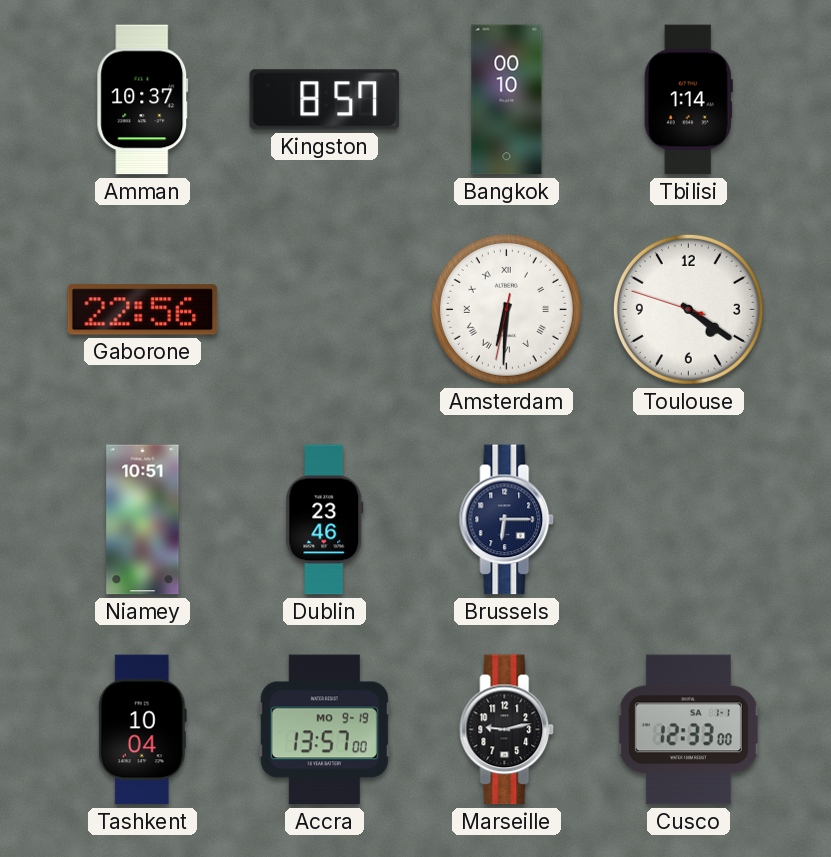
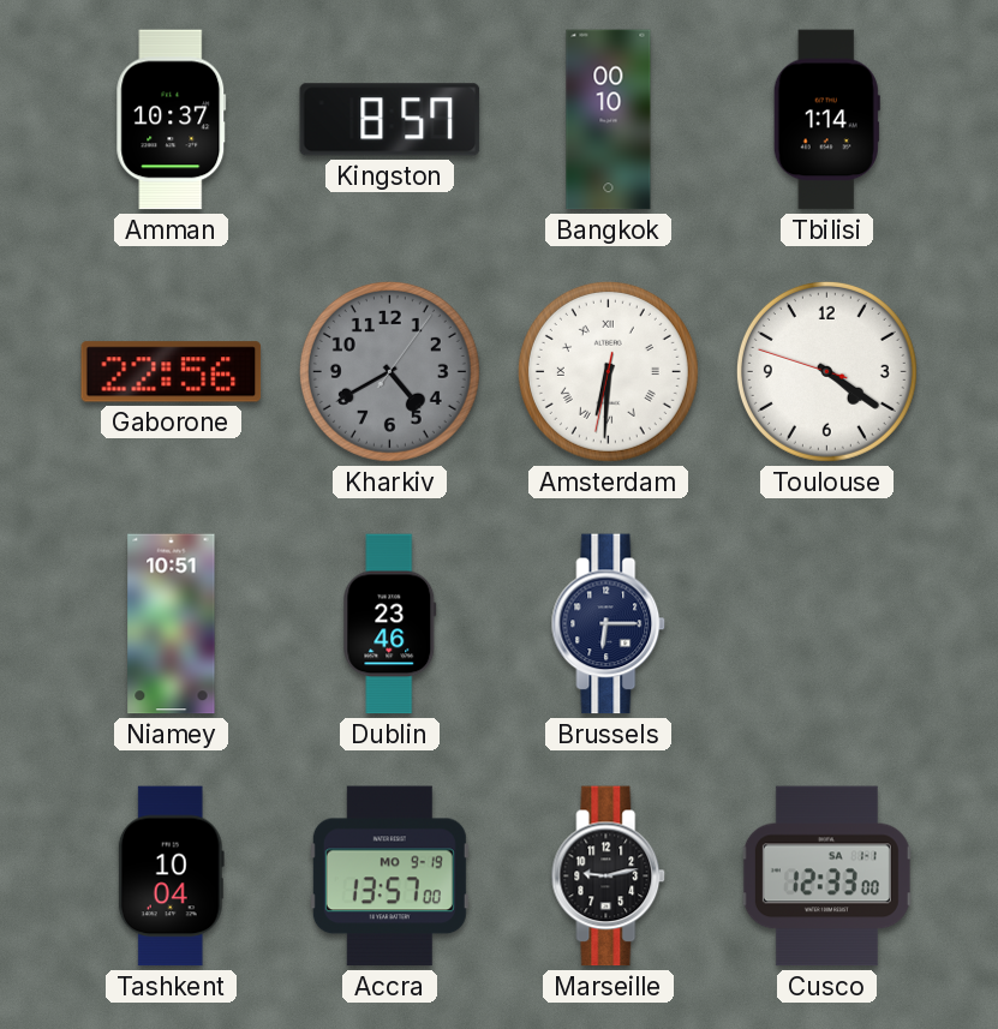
Kharkiv: none -> 4:40
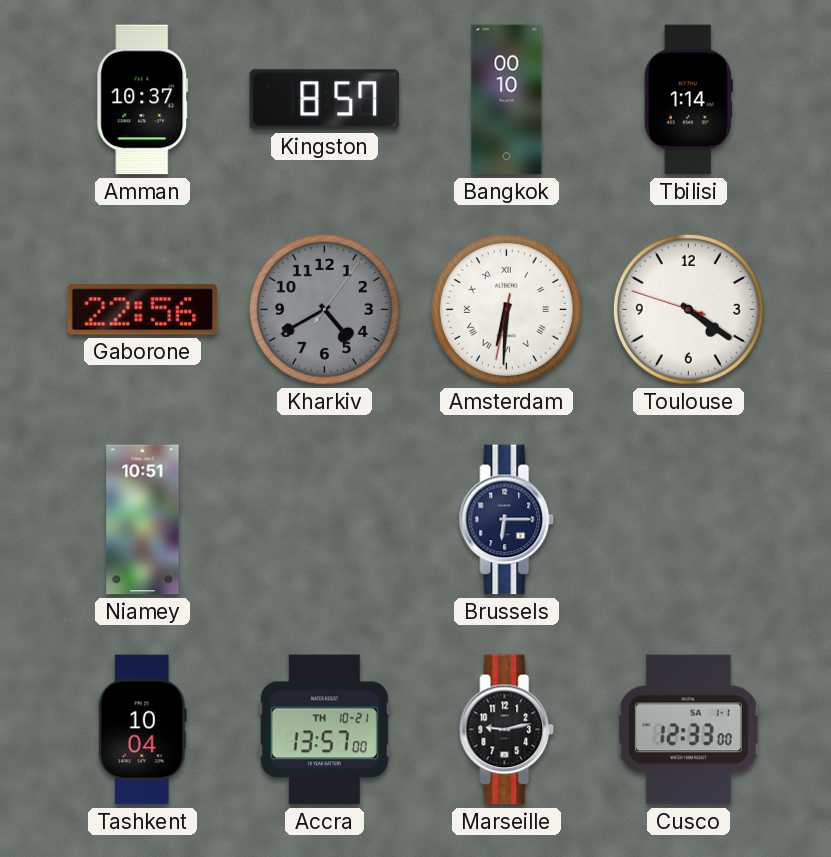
Dublin: 23:46 -> none
Accra date: MO 9-19 -> TH 10-21
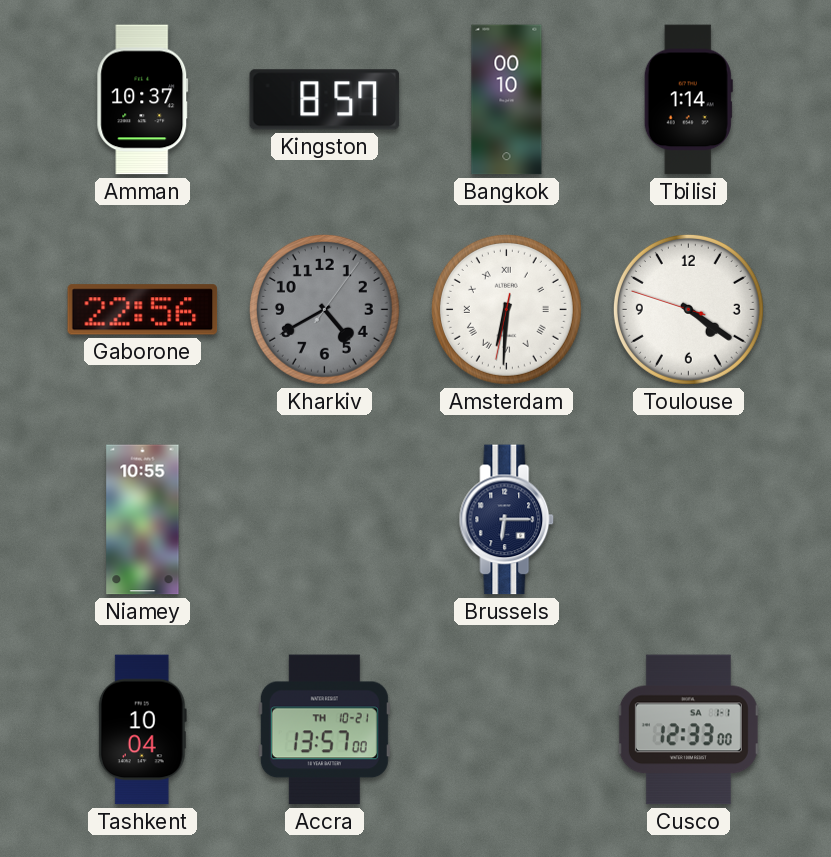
Niamey: 10:51 -> 10:55
Marseille: 9:13 -> none
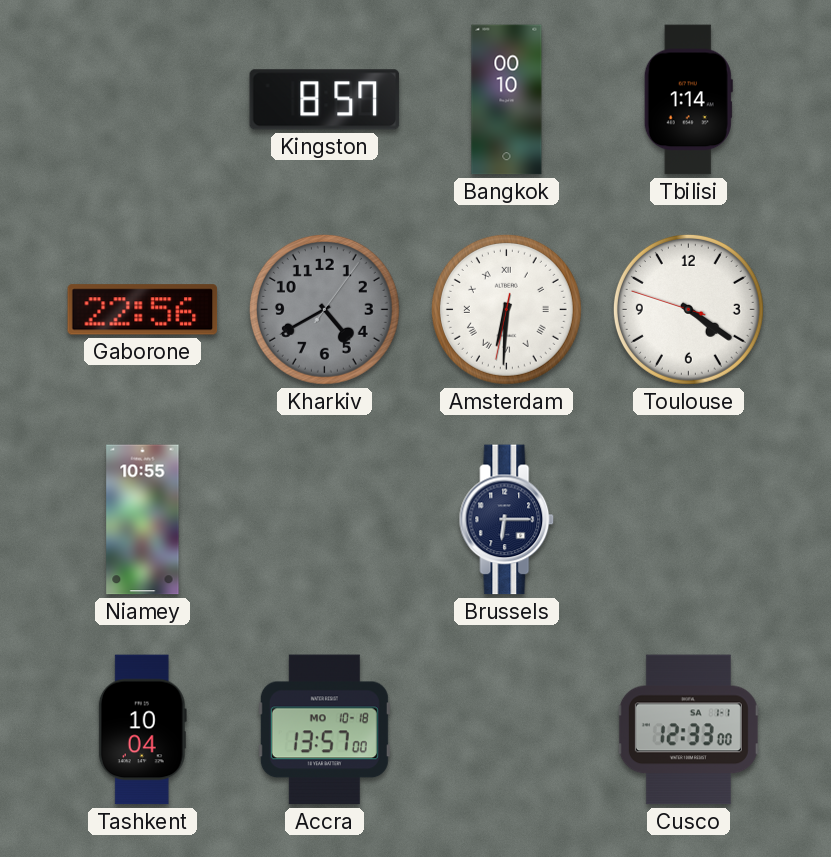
Amman: 10:37 -> none
Accra date: TH 10-21 -> MO 10-18
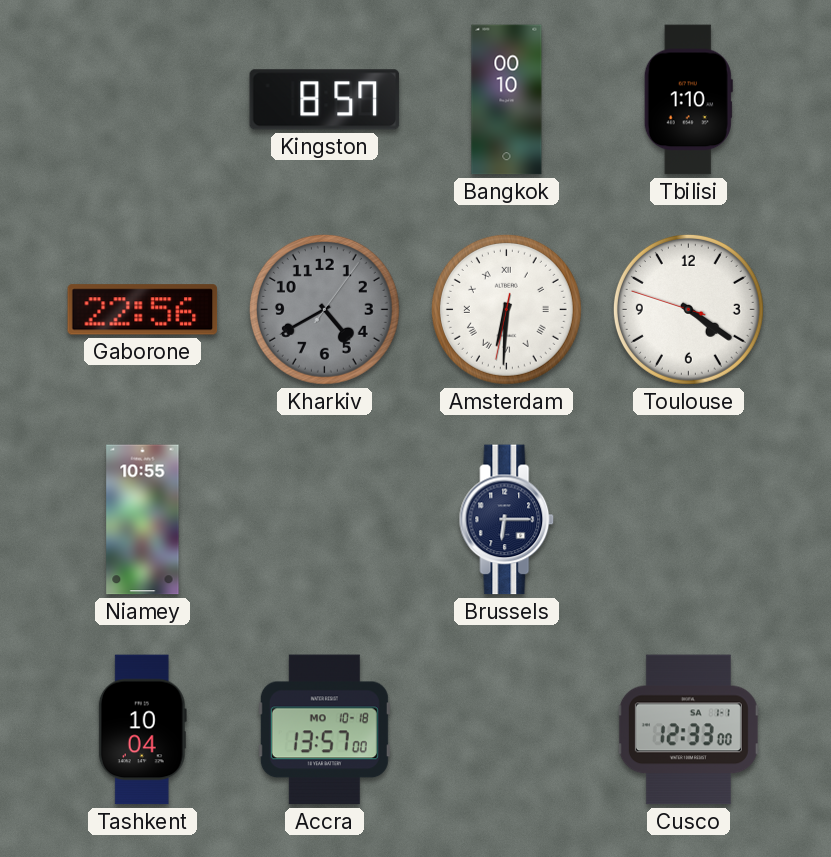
Tbilisi: 1:14 -> 1:10
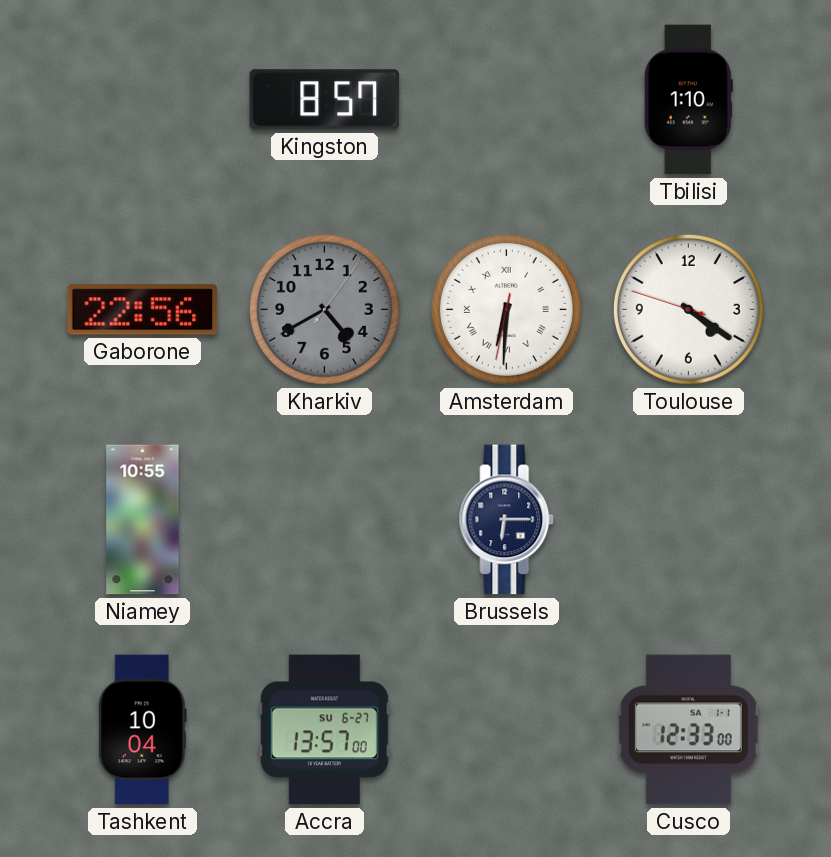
Bangkok: 00:10 -> none
Accra date: MO 10-18 -> SU 6-27
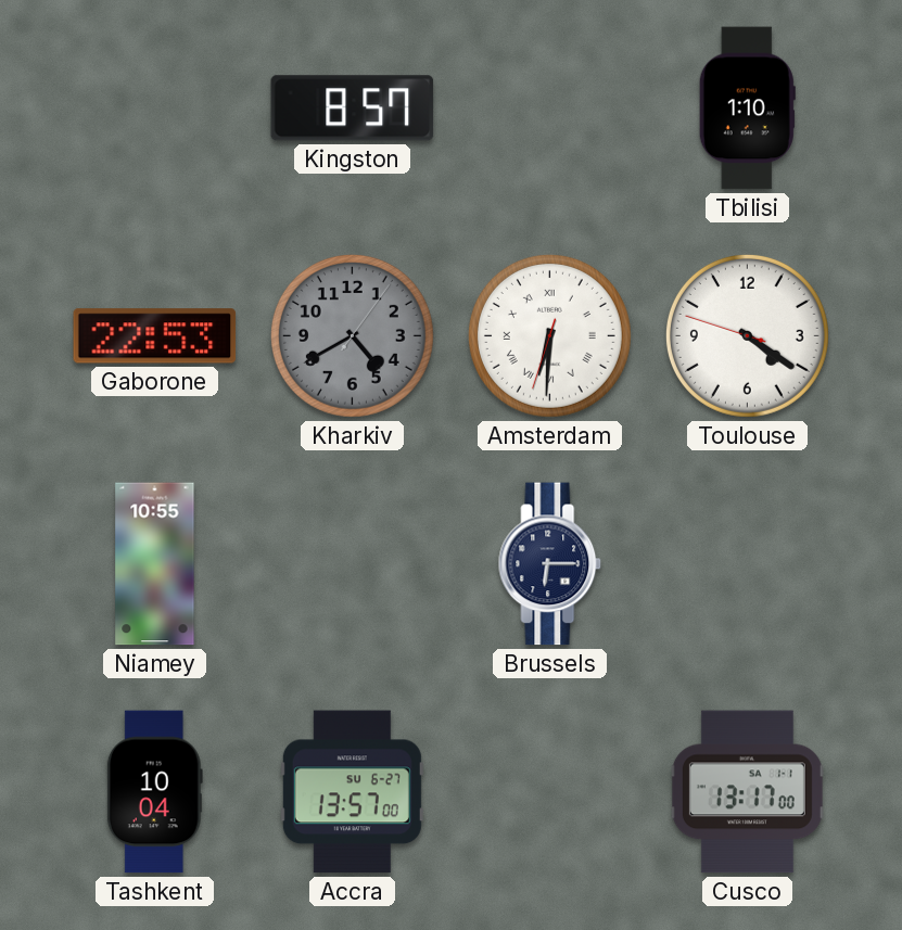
Gaborone: 22:56 -> 22:53
Amsterdam: 6:30:32 -> 6:30:33
Cusco: 12:33 -> 13:17
